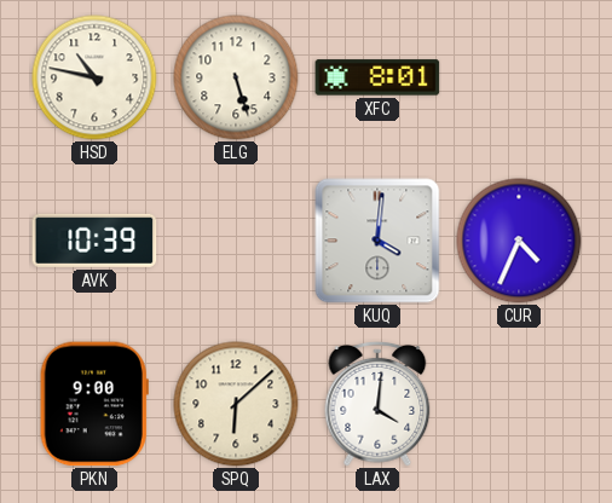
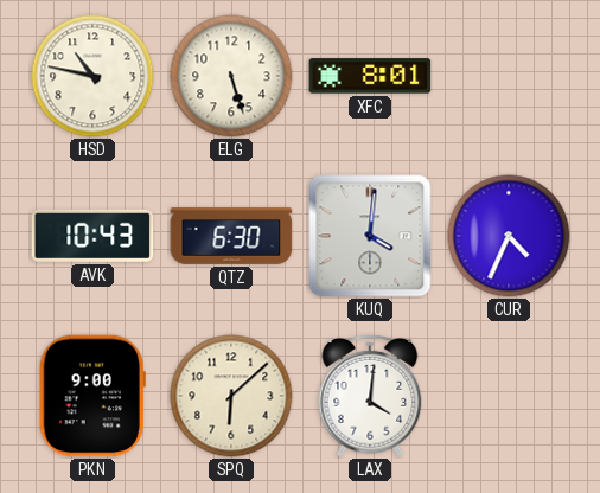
AVK: 10:39 -> 10:43
QTZ: none -> 6:30
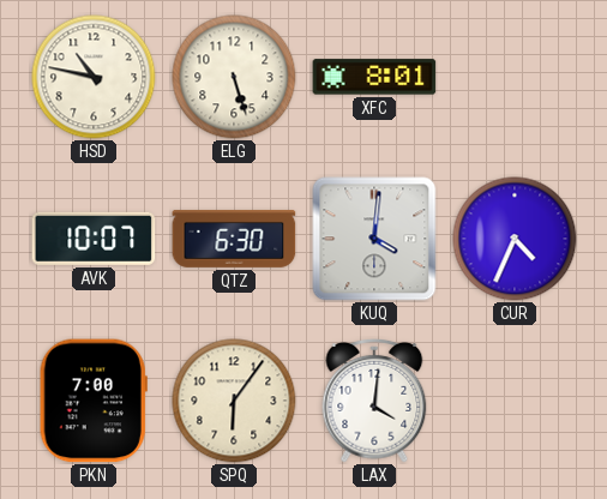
AVK: 10:43 -> 10:07
PKN: 9:00 -> 7:00
SPQ: 6:08 -> 6:06
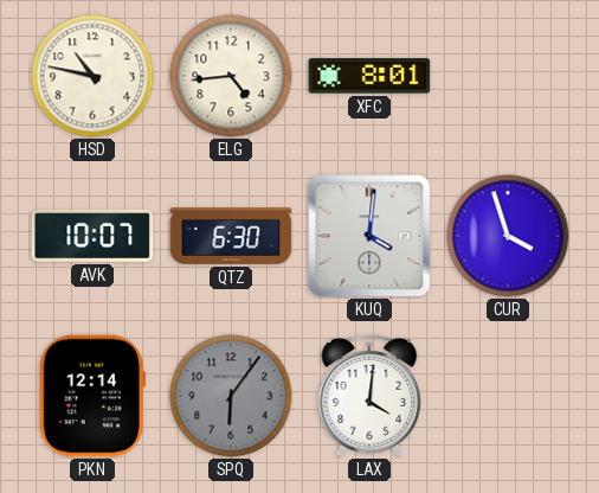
ELG: 5:27 -> 4:44
CUR: 4:34 -> 3:57
PKN: 7:00 -> 12:14
SPQ dial: cream -> grey
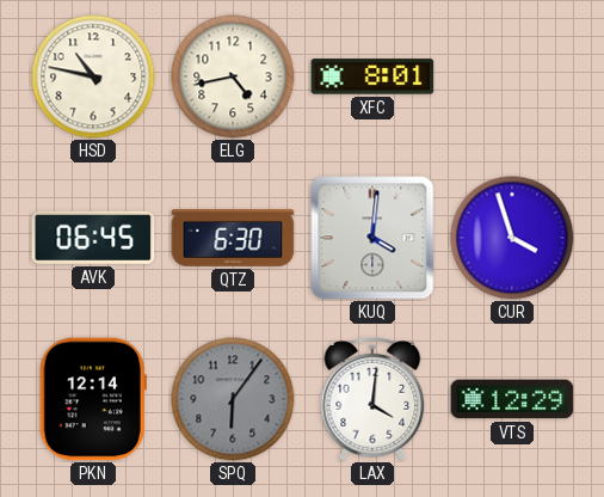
ELG: 4:44 -> 4:43
AVK: 10:07 -> 06:45
VTS: none -> 12:29
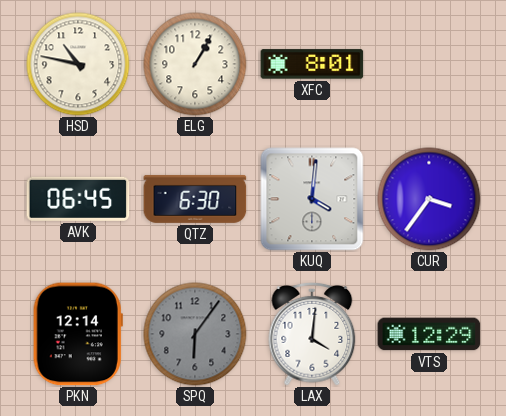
ELG: 4:43 -> 1:05
CUR: 3:57 -> 3:36
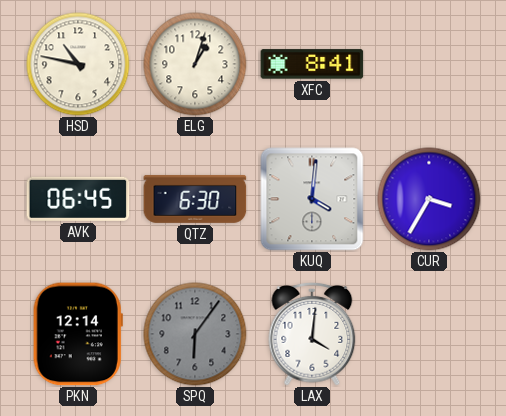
ELG: 1:05 -> 1:03
XFC: 8:01 -> 8:41
CUR: 3:36 -> 3:35
VTS: 12:29 -> none
